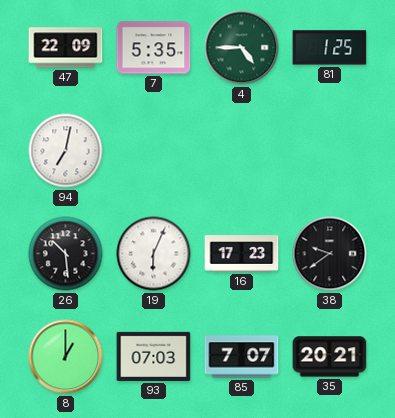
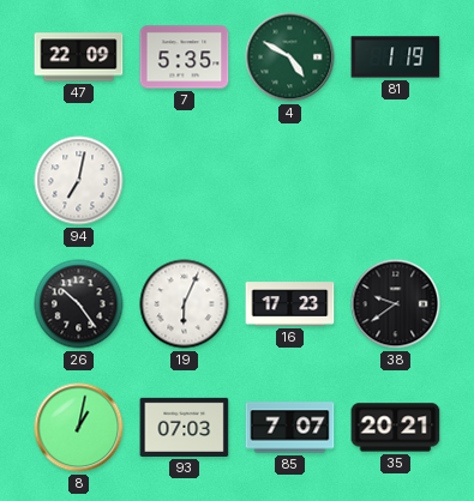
4: 4:45 -> 4:50
81: 1:25 -> 1:19
26: 10:29 -> 10:24
8: 1:00 -> 1:02
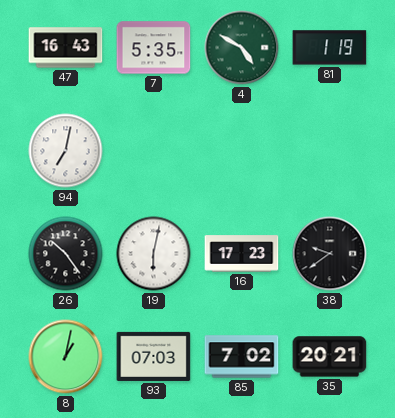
47: 22:09 -> 16:43
19: 6:04 -> 6:02
85: 7:07 -> 7:02
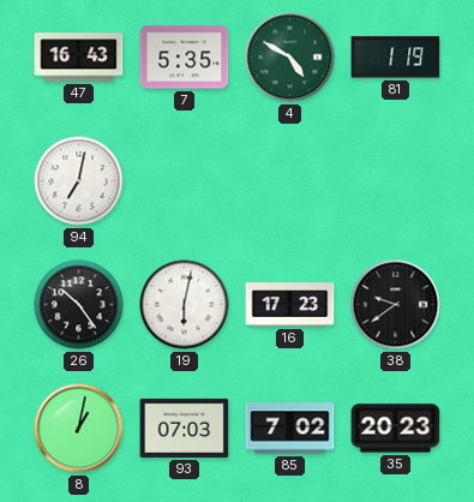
35: 20:21 -> 20:23
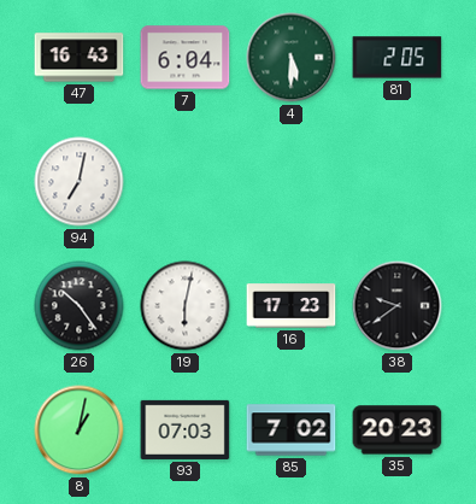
7: 5:35 -> 6:04
4: 4:50 -> 5:30
81: 1:19 -> 2:05
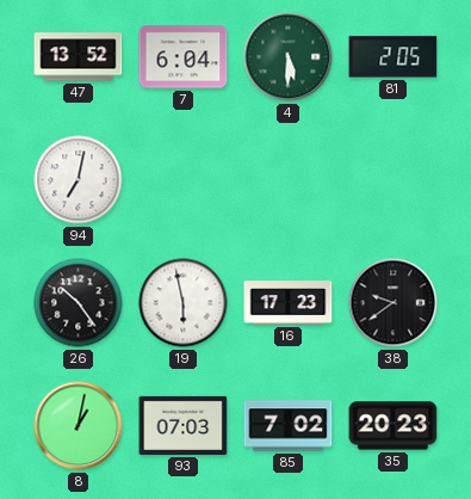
47: 16:43 -> 13:52
19: 6:02 -> 5:58
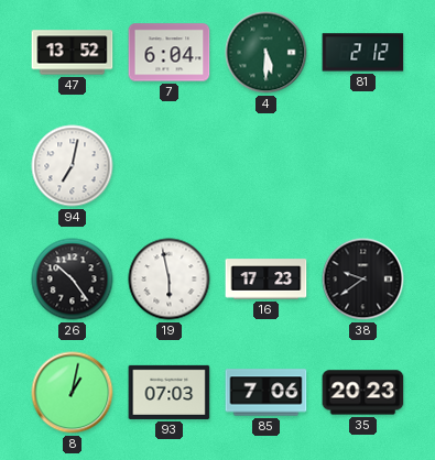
81: 2:05 -> 2:12
85: 7:02 -> 7:06
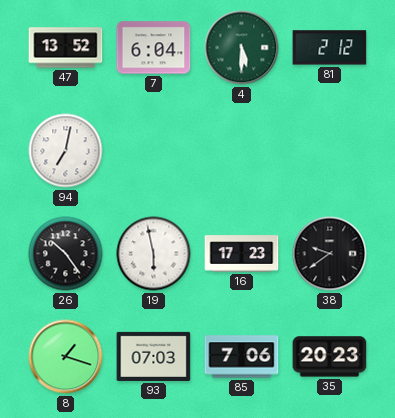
8: 1:02 -> 1:18
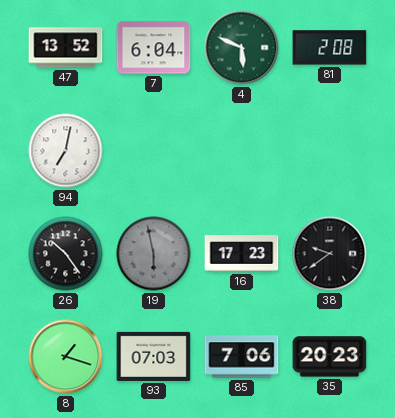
4: 5:30 -> 5:49
81: 2:12 -> 2:08
19 dial: white -> grey
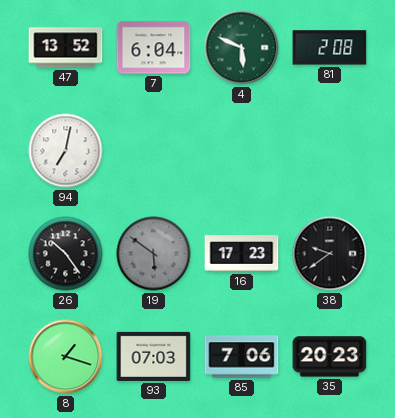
19: 5:58 -> 5:51
